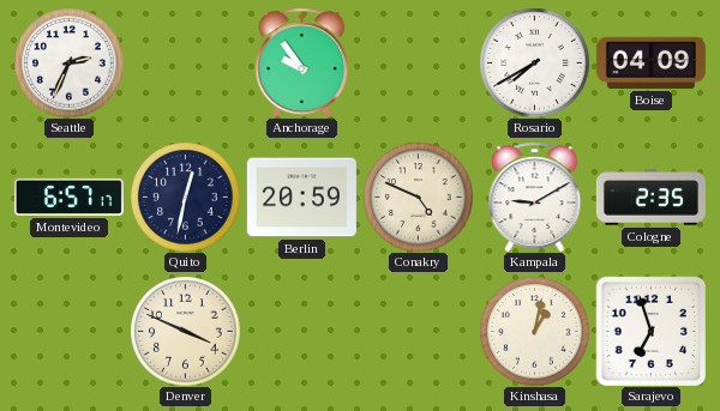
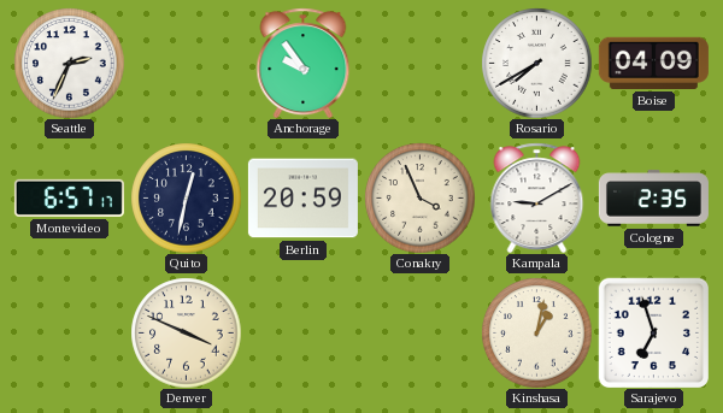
Conakry: 4:49 -> 3:56
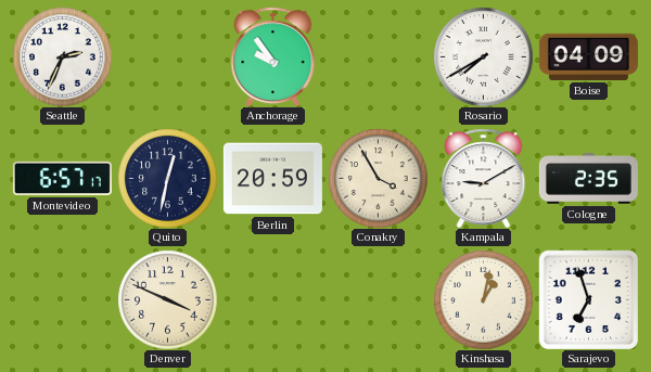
Conakry: 3:56 -> 3:55
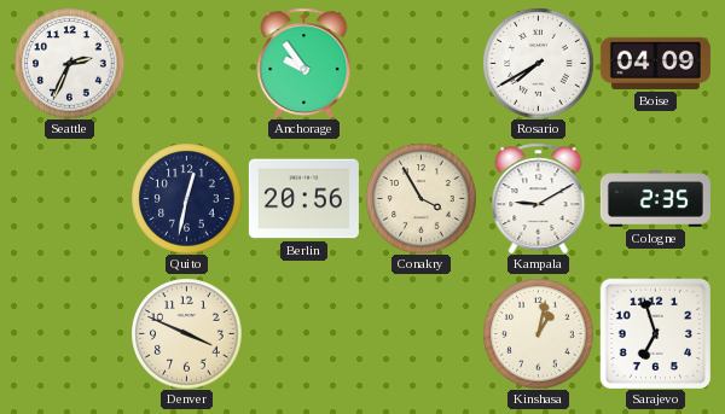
Montevideo: 6:57 -> none
Berlin: 20:59 -> 20:56
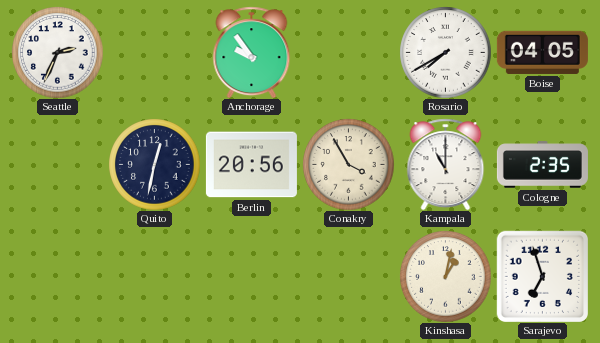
Boise: 04:09 -> 04:05
Kampala: 9:10 -> 11:00
Denver: 3:49 -> none
